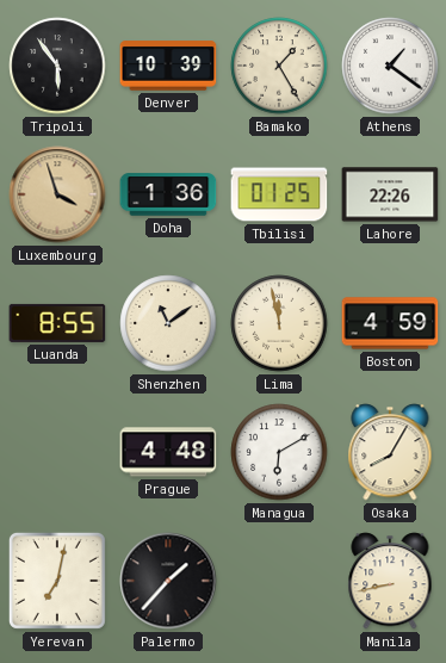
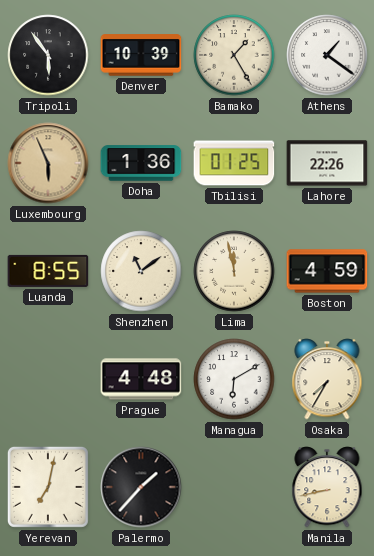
Luxembourg: 3:57 -> 5:56
Osaka: 8:05 -> 7:35
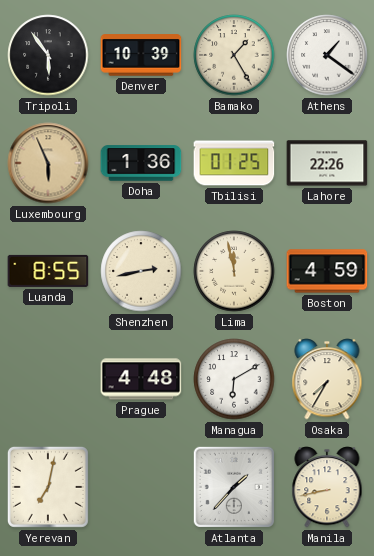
Shenzhen: 11:09 -> 2:43
Palermo: 1:37 -> none
Atlanta: none -> 1:37
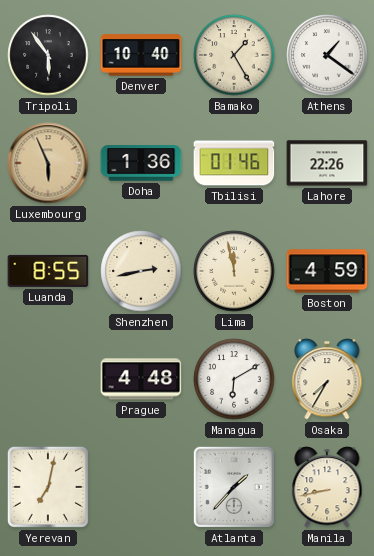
Denver: 10:39 -> 10:40
Tbilisi: 01:25 -> 01:46
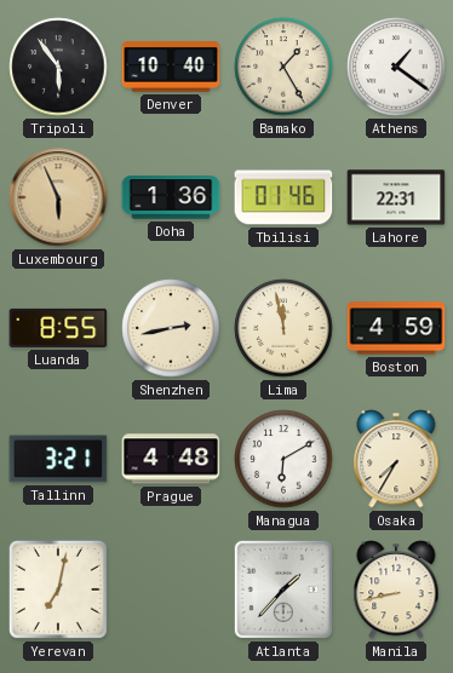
Lahore: 22:26 -> 22:31
Tallinn: none -> 3:21
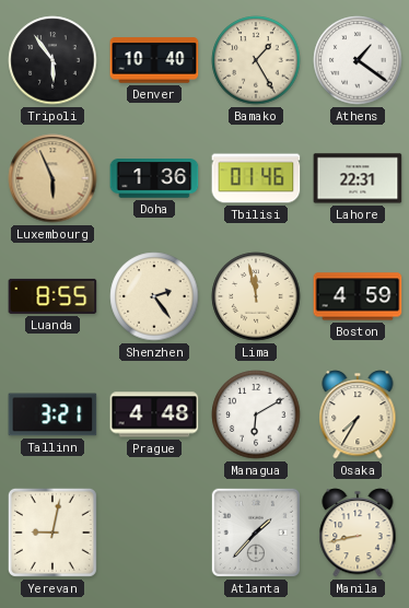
Shenzhen: 2:43 -> 2:24
Yerevan: 7:02 -> 9:02
